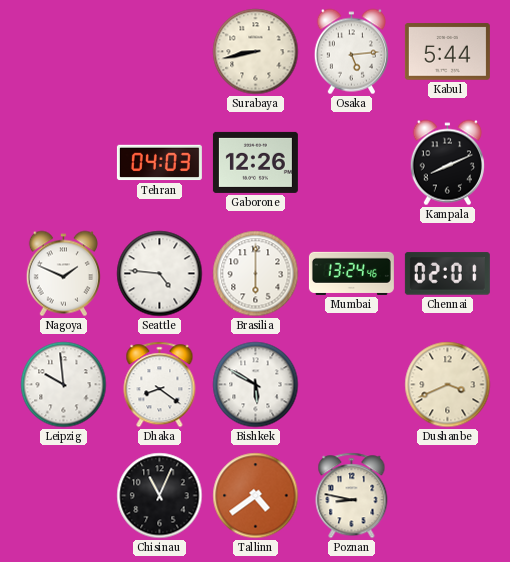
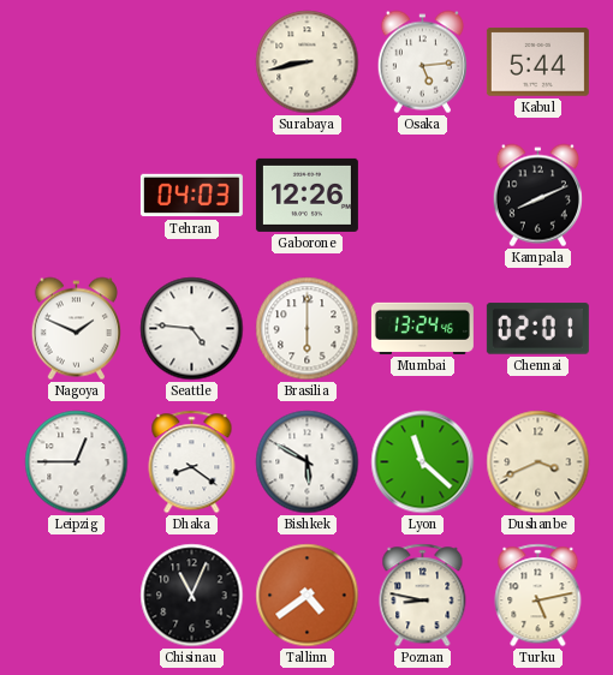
Leipzig: 9:59 -> 12:45
Lyon: none -> 11:22
Turku: none -> 5:13
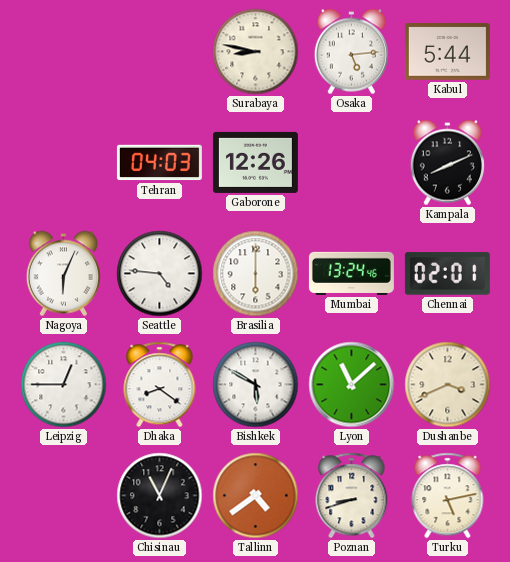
Surabaya: 8:43 -> 8:47
Nagoya: 1:49 -> 6:04
Lyon: 11:22 -> 11:08
Poznan: 8:47 -> 8:42
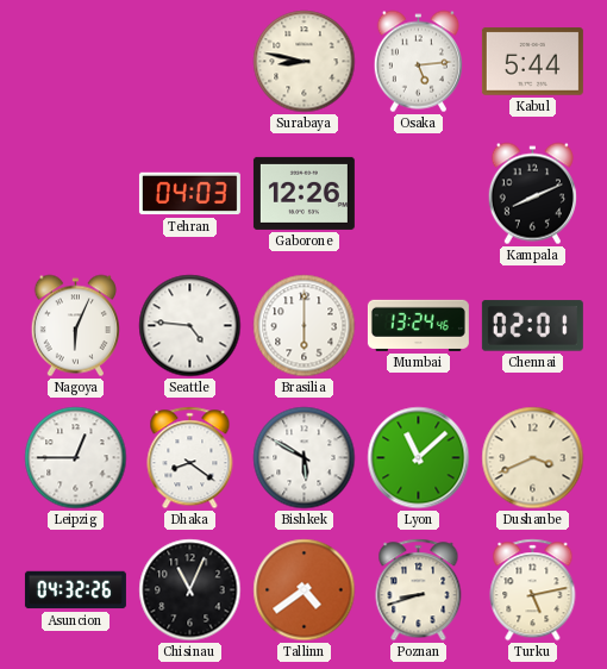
Asuncion: none -> 04:32
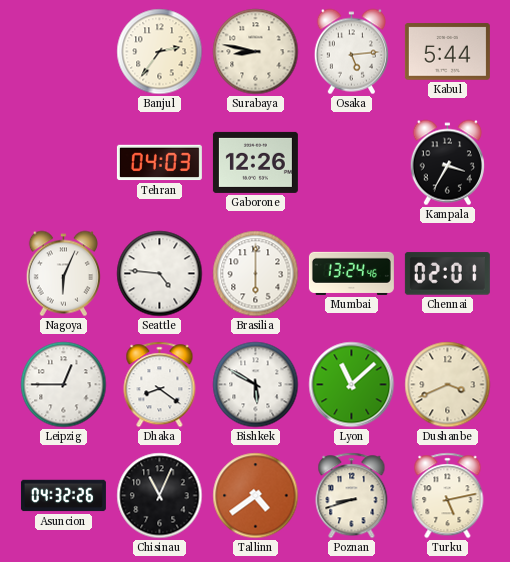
Banjul: none -> 2:36
Kampala: 8:11 -> 3:35
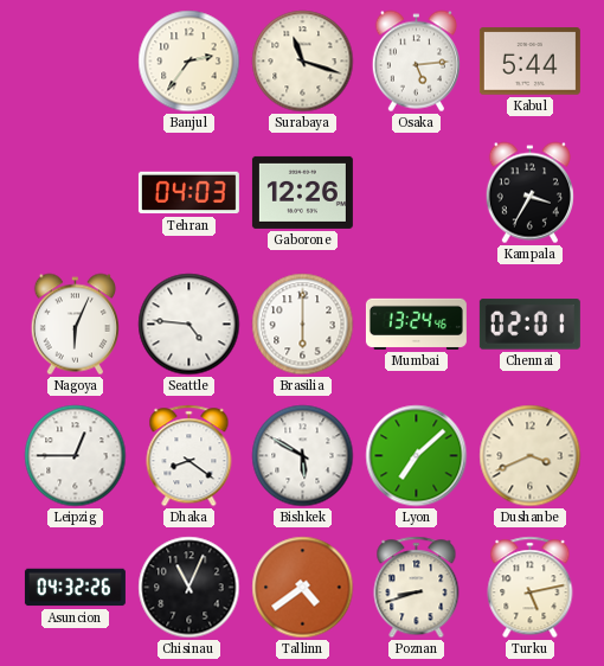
Surabaya: 8:47 -> 11:18
Lyon: 11:08 -> 7:08
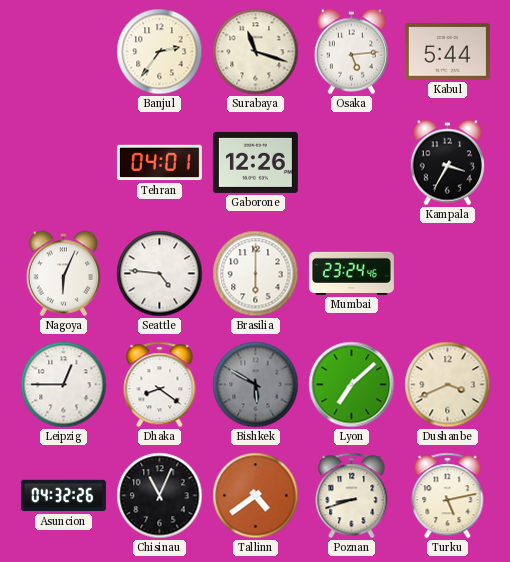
Tehran: 04:03 -> 04:01
Mumbai: 13:24 -> 23:24
Chennai: 02:01 -> none
Bishkek dial: white -> grey
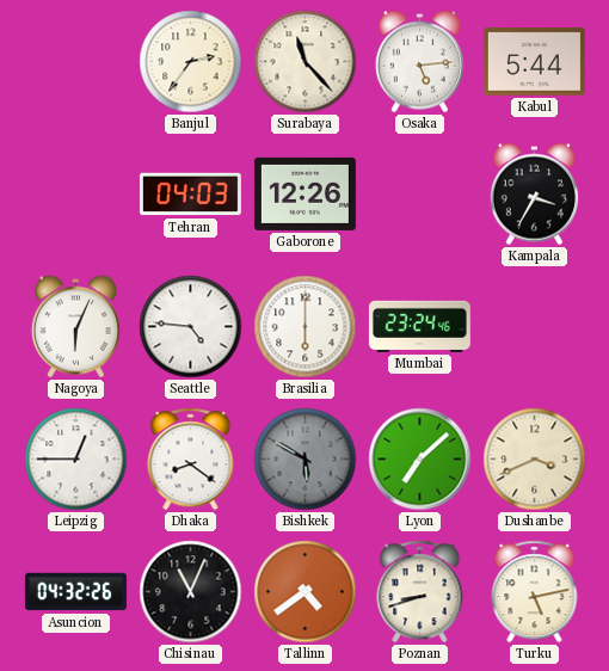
Surabaya: 11:18 -> 11:23
Tehran: 04:01 -> 04:03
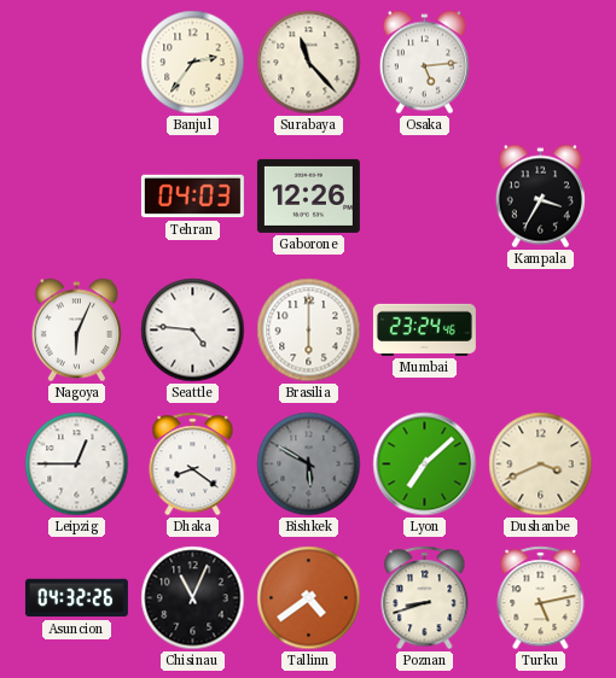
Kabul: 5:44 -> none
